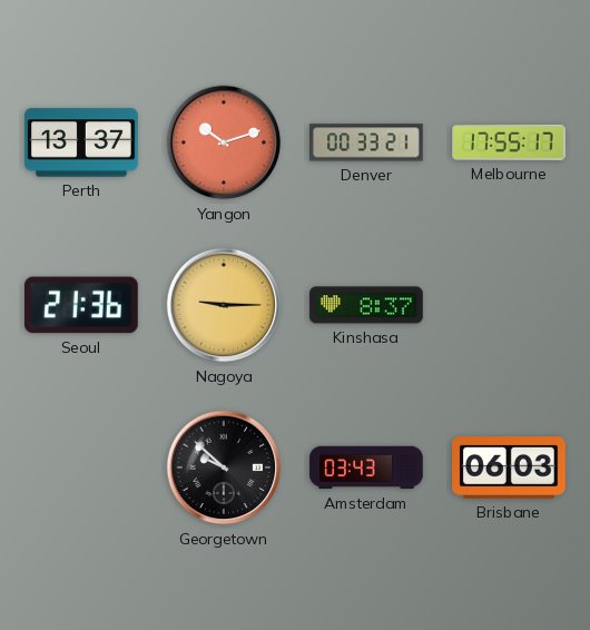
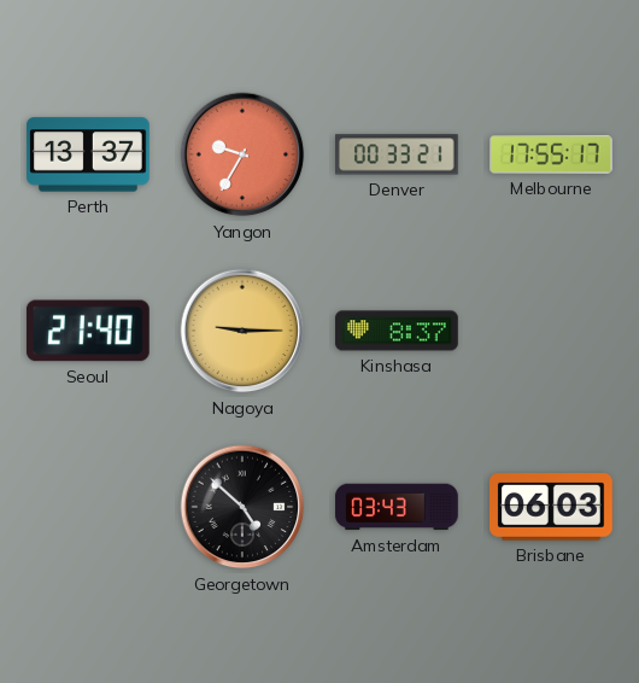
Yangon: 10:12 -> 9:35
Seoul: 21:36 -> 21:40
Georgetown: 9:52 -> 4:52
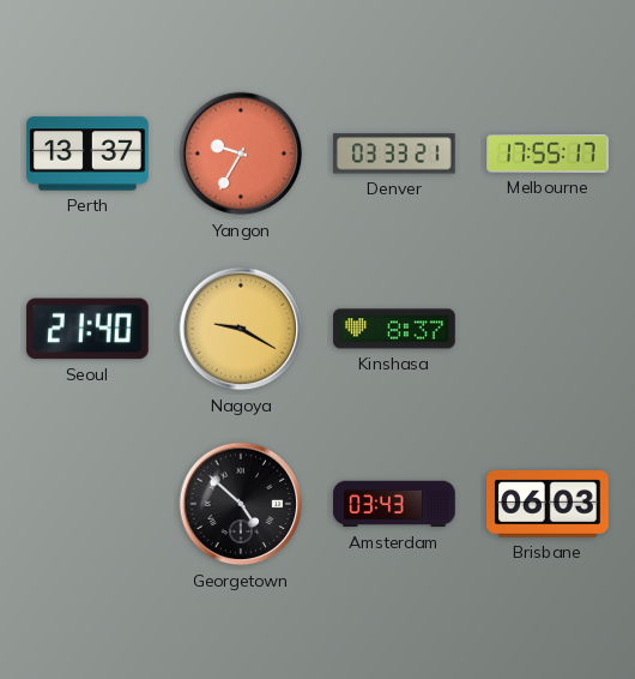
Denver: 00:33 -> 03:33
Nagoya: 9:15 -> 9:20
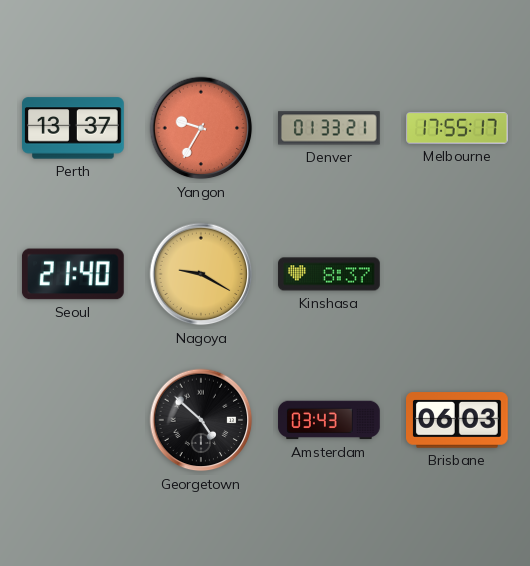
Denver: 03:33 -> 01:33
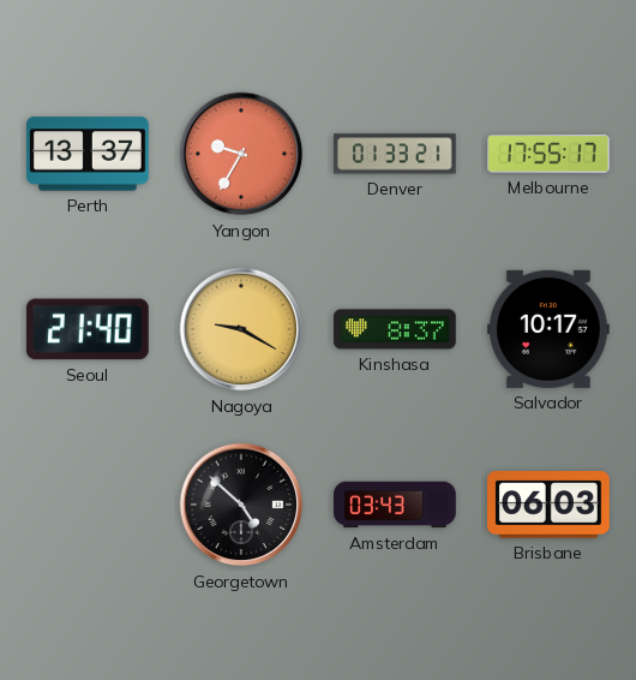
Salvador: none -> 10:17
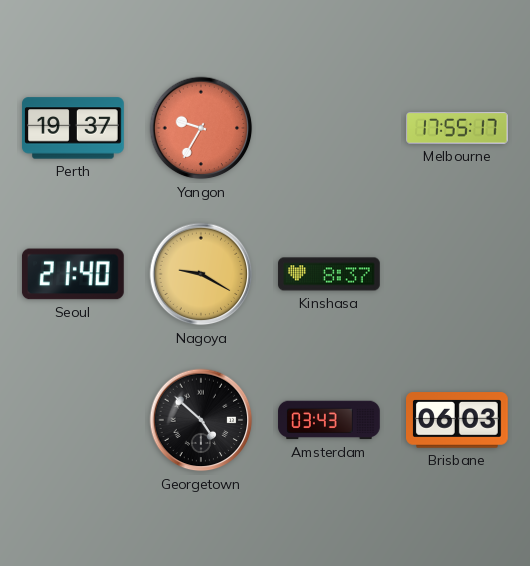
Perth: 13:37 -> 19:37
Denver: 01:33 -> none
Salvador: 10:17 -> none
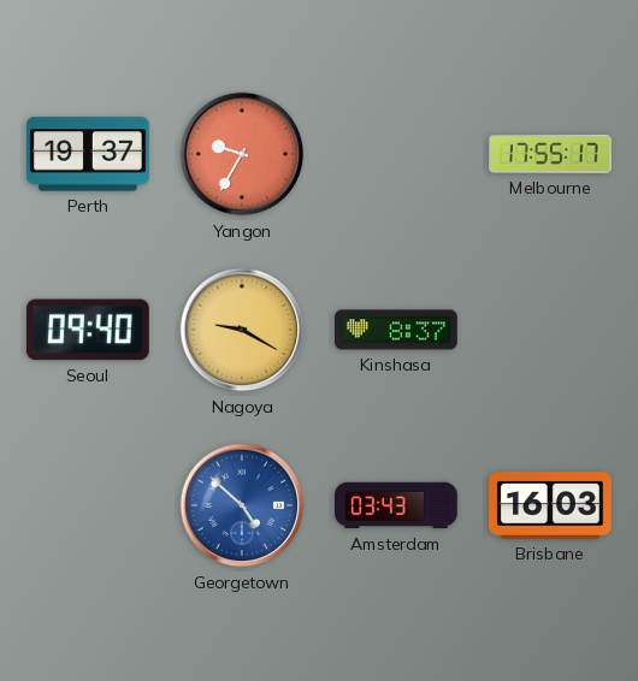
Seoul: 21:40 -> 09:40
Georgetown dial: black -> blue
Brisbane: 06:03 -> 16:03
